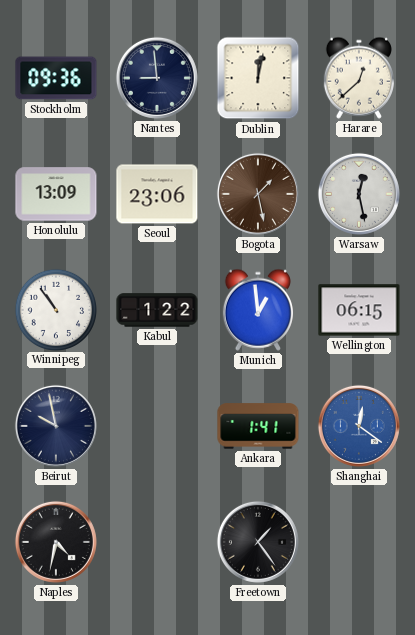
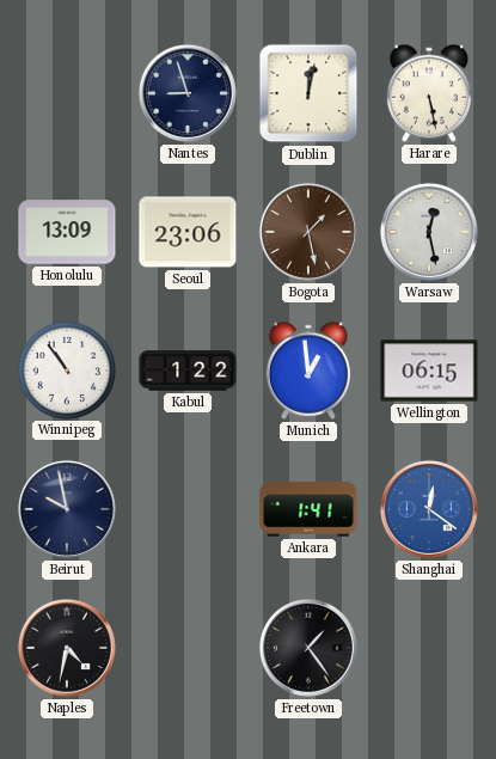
Stockholm: 09:36 -> none
Nantes: 8:59 -> 8:57
Harare: 12:38 -> 5:28
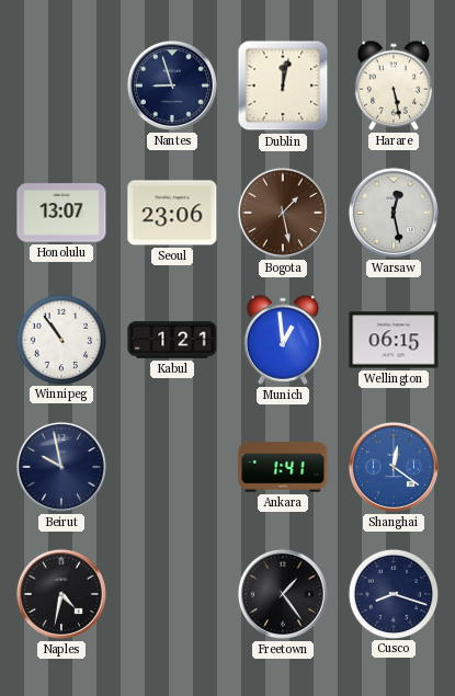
Honolulu: 13:09 -> 13:07
Kabul: 1:22 -> 1:21
Cusco: none -> 8:18
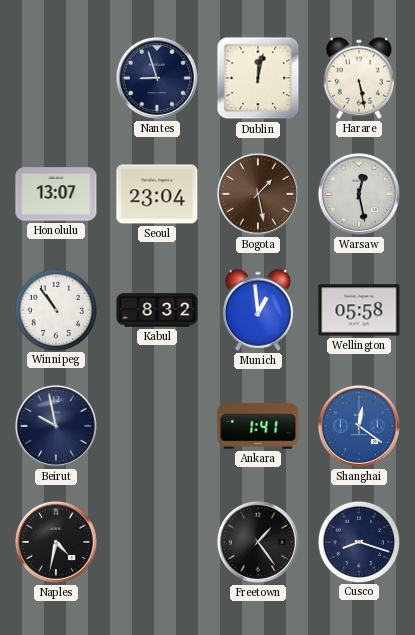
Seoul: 23:06 -> 23:04
Kabul: 1:21 -> 8:32
Wellington: 06:15 -> 05:58
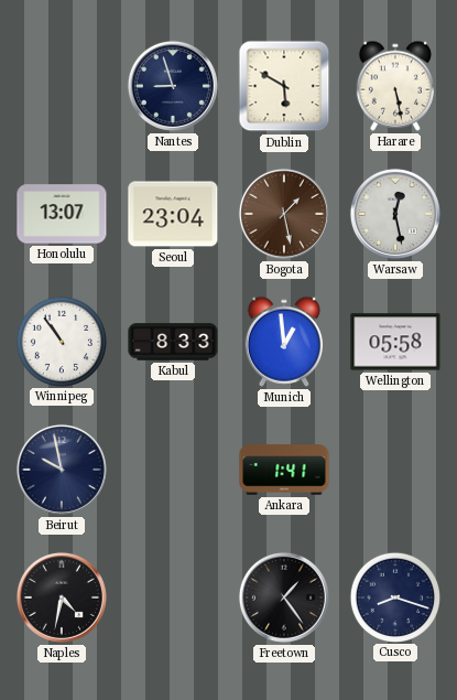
Dublin: 12:02 -> 5:50
Kabul: 8:32 -> 8:33
Shanghai: 12:21 -> none
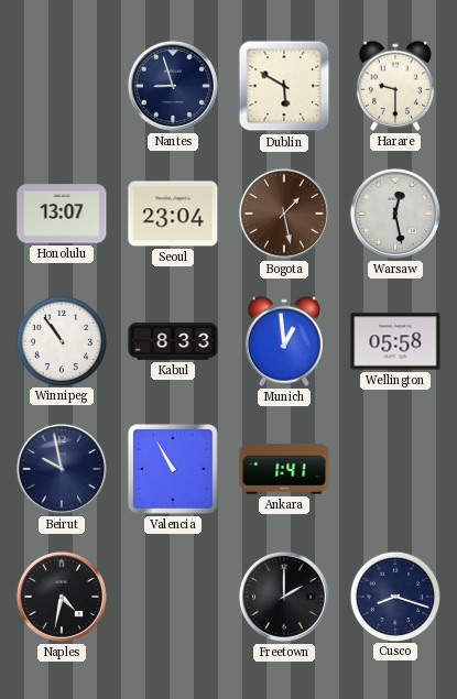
Harare: 5:28 -> 9:30
Valencia: none -> 10:55
Freetown: 1:24 -> 2:00
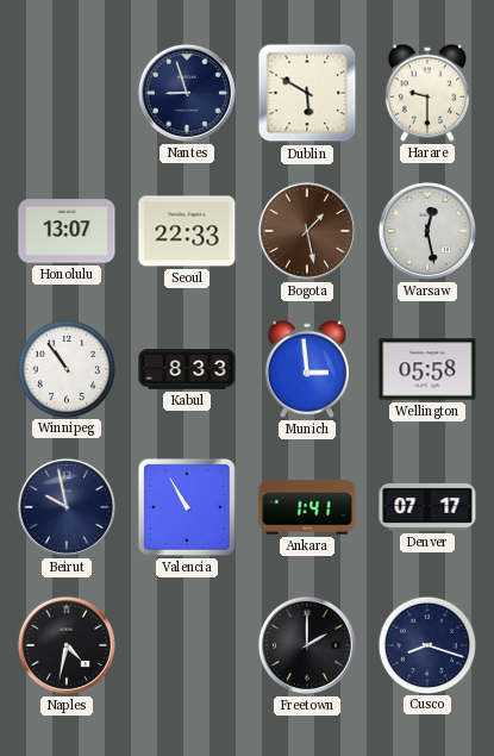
Seoul: 23:04 -> 22:33
Munich: 12:59 -> 2:59
Denver: none -> 07:17
